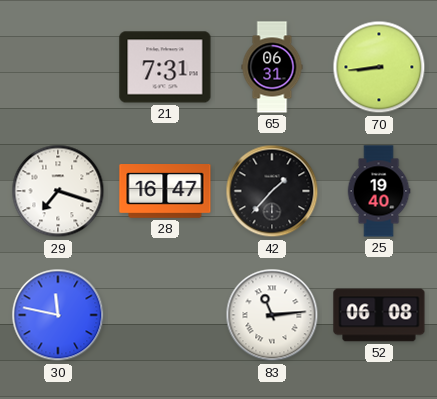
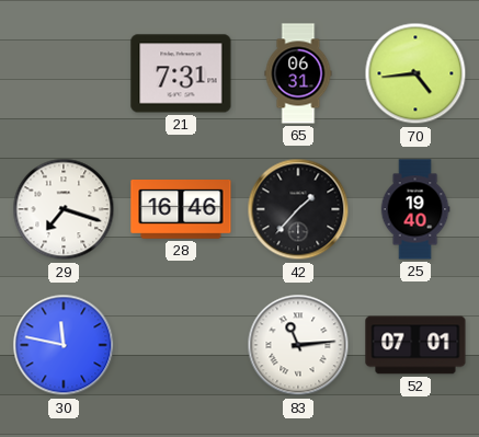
70: 8:44 -> 4:44
28: 16:47 -> 16:46
52: 06:08 -> 07:01
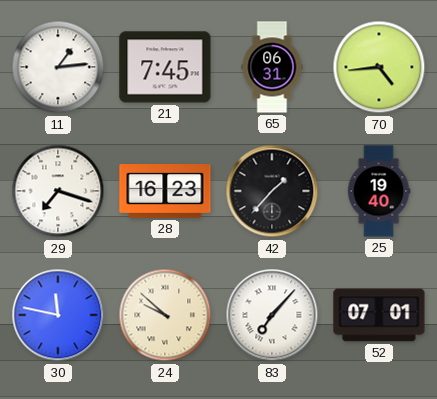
11: none -> 1:14
21: 7:31 -> 7:45
28: 16:46 -> 16:23
24: none -> 9:52
83: 11:14 -> 7:07
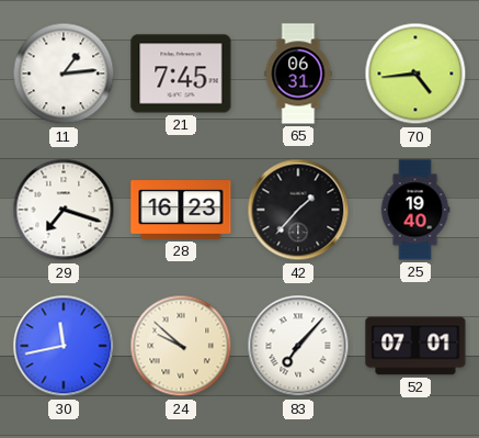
30: 11:47 -> 11:43
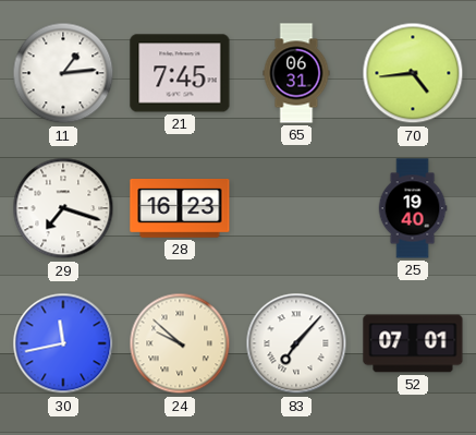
42: 1:37 -> none
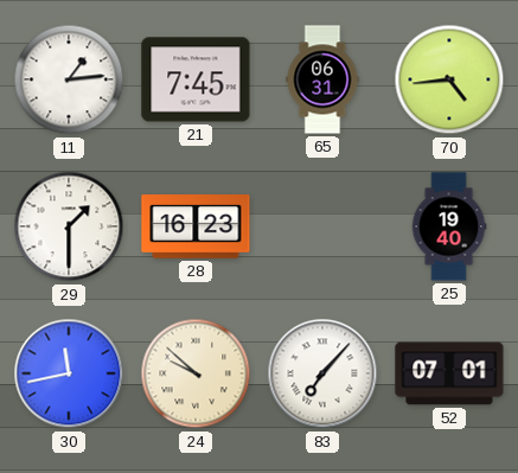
29: 7:18 -> 1:30
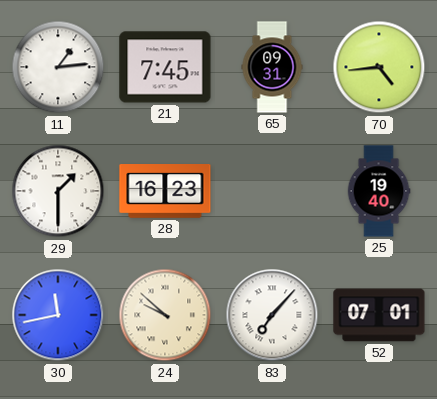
65: 06:31 -> 09:31
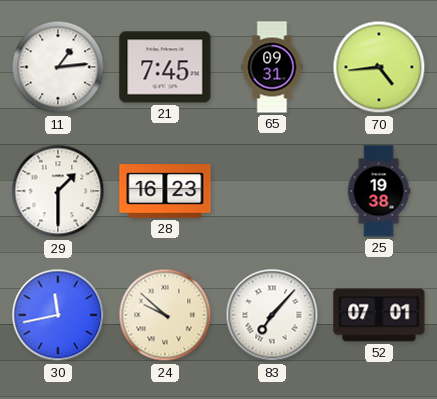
25: 19:40 -> 19:38
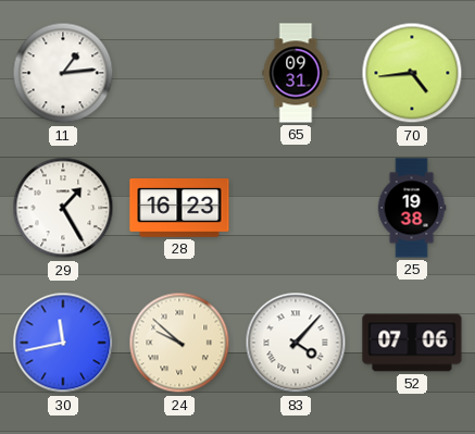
21: 7:45 -> none
29: 1:30 -> 1:25
83: 7:07 -> 4:07
52: 07:01 -> 07:06
